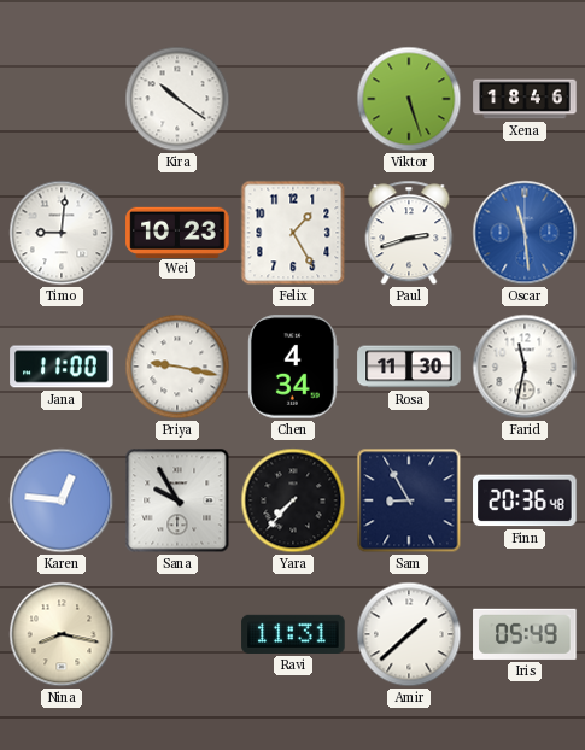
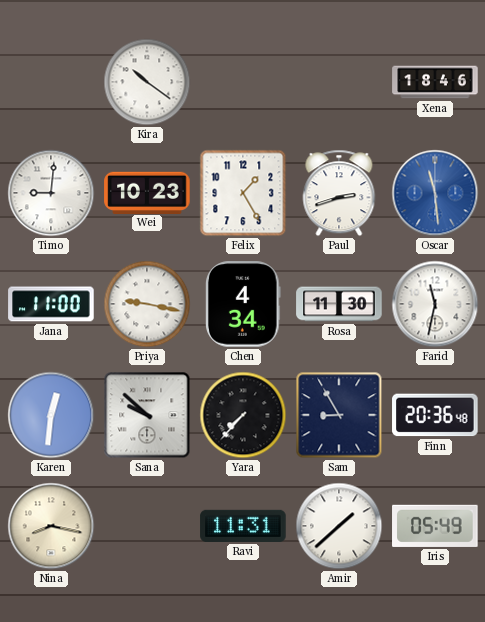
Viktor: 5:27 -> none
Karen: 12:46 -> 12:31
Sana: 9:55 -> 9:52
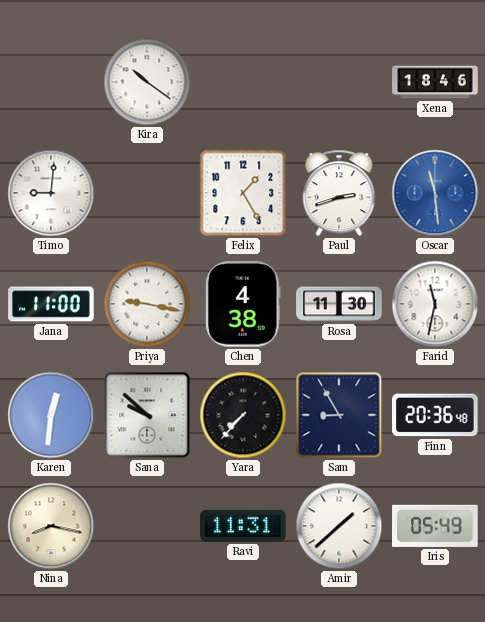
Wei: 10:23 -> none
Chen: 4:34 -> 4:38
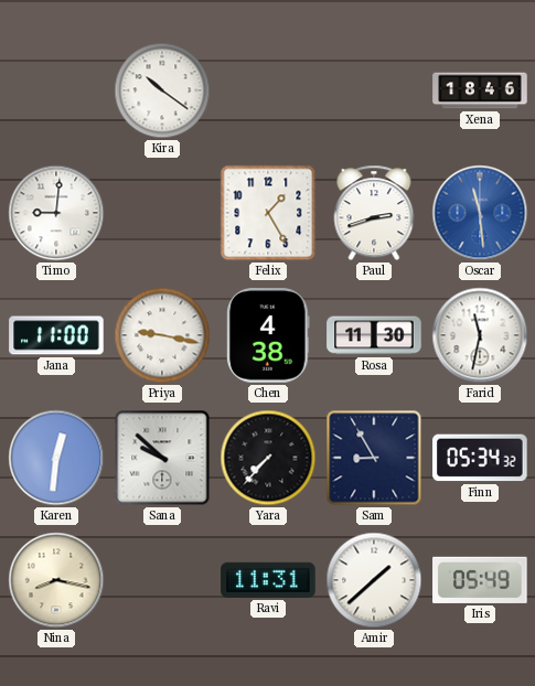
Finn: 20:36 -> 05:34
